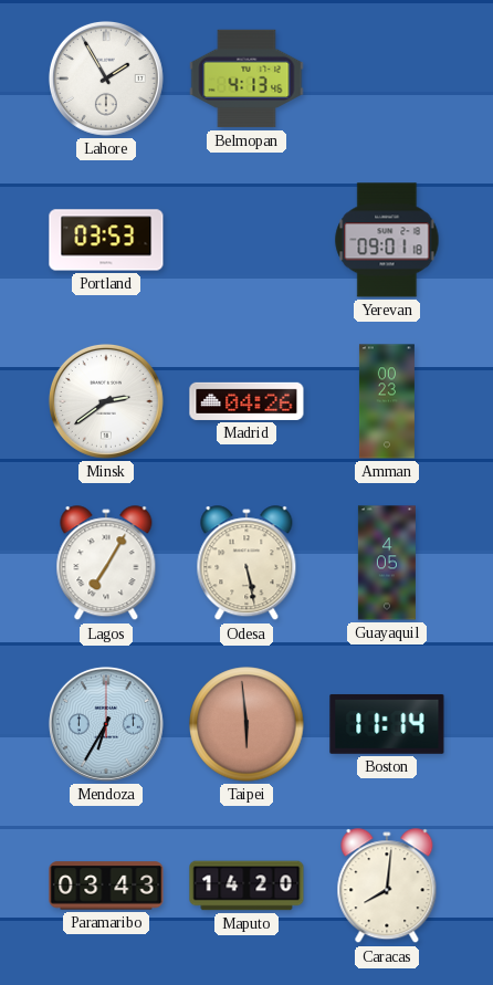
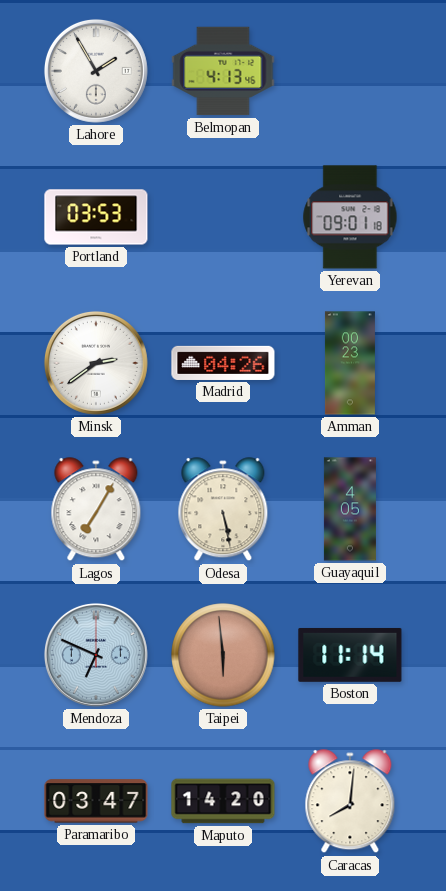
Mendoza: 6:35 -> 6:49
Paramaribo: 03:43 -> 03:47
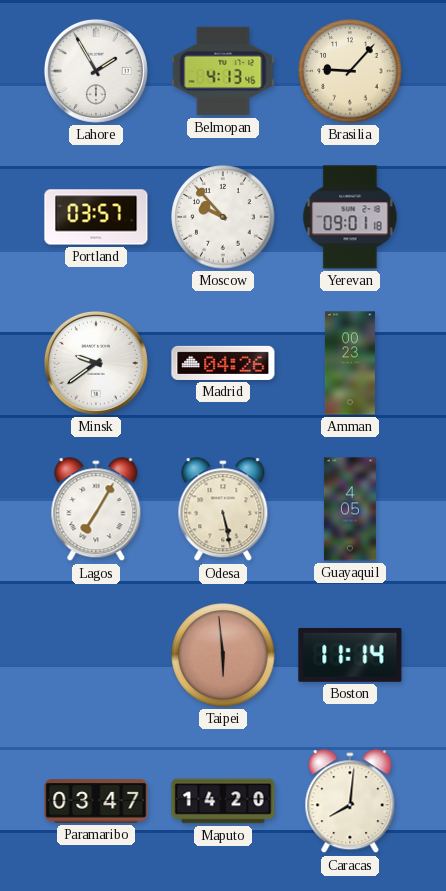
Brasilia: none -> 9:07
Portland: 03:53 -> 03:57
Moscow: none -> 9:53
Minsk: 2:39 -> 9:39
Mendoza: 6:49 -> none
